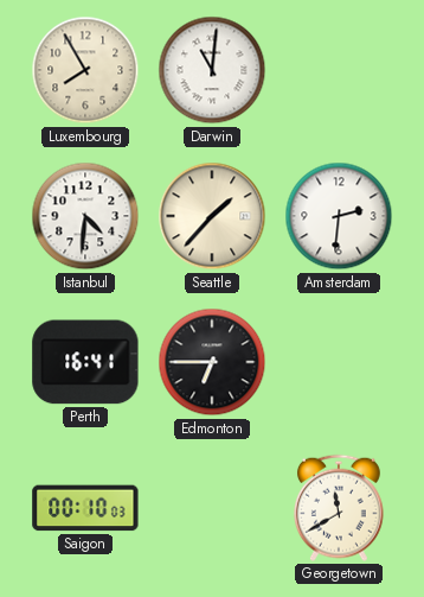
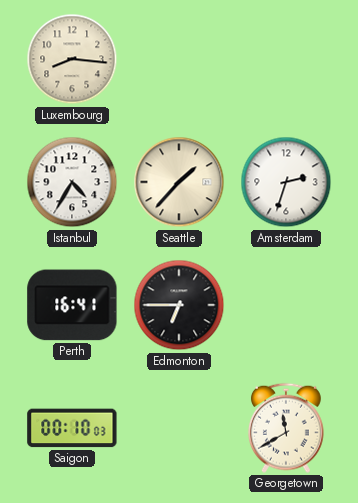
Luxembourg: 7:55 -> 8:16
Darwin: 11:01 -> none
Istanbul: 4:31 -> 4:35
Amsterdam: 2:31 -> 2:33
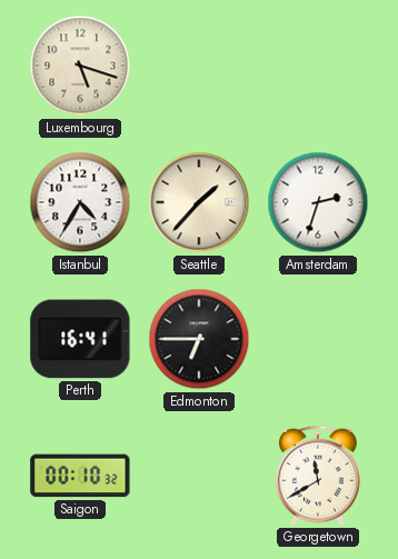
Luxembourg: 8:16 -> 5:18
Saigon: 00:10:03 -> 00:10:32
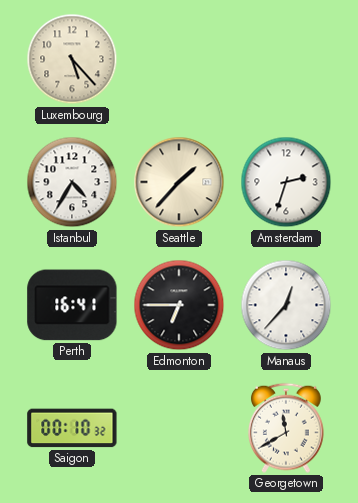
Luxembourg: 5:18 -> 5:23
Manaus: none -> 12:37
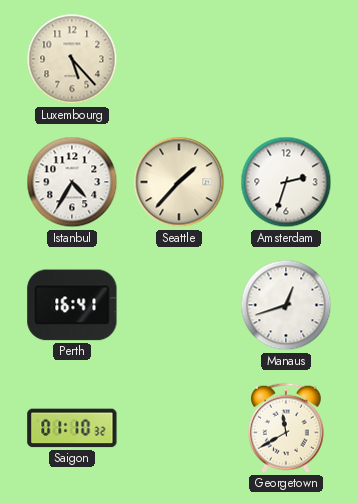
Edmonton: 6:45 -> none
Manaus: 12:37 -> 12:42
Saigon: 00:10 -> 01:10
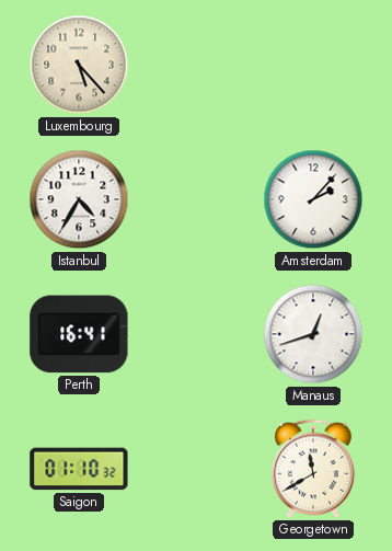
Seattle: 1:37 -> none
Amsterdam: 2:33 -> 2:07
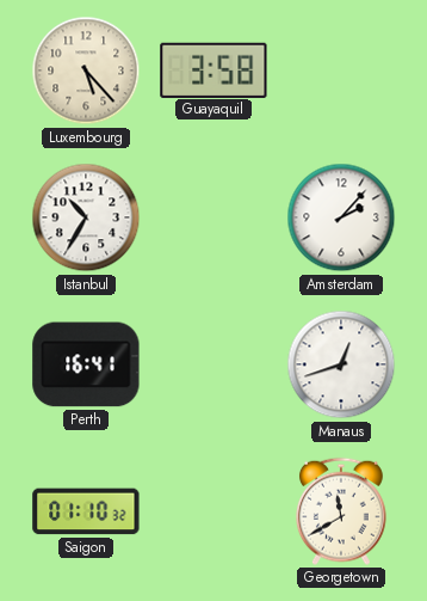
Guayaquil: none -> 3:58
Istanbul: 4:35 -> 10:35
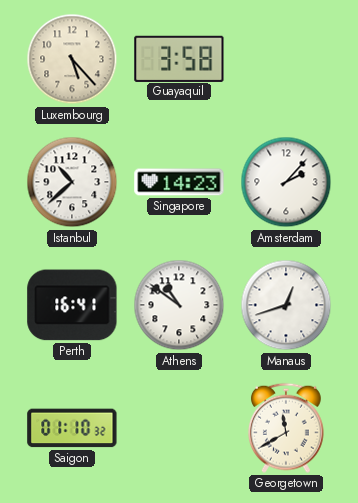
Istanbul: 10:35 -> 10:38
Singapore: none -> 14:23
Athens: none -> 10:51
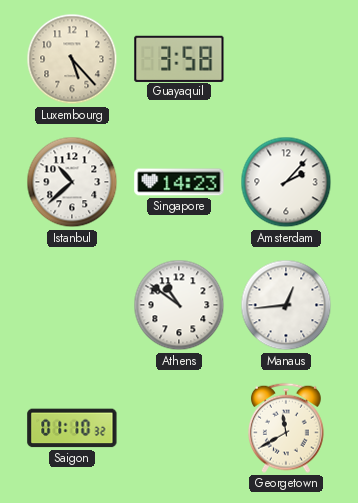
Perth: 16:41 -> none
Manaus: 12:42 -> 12:44
